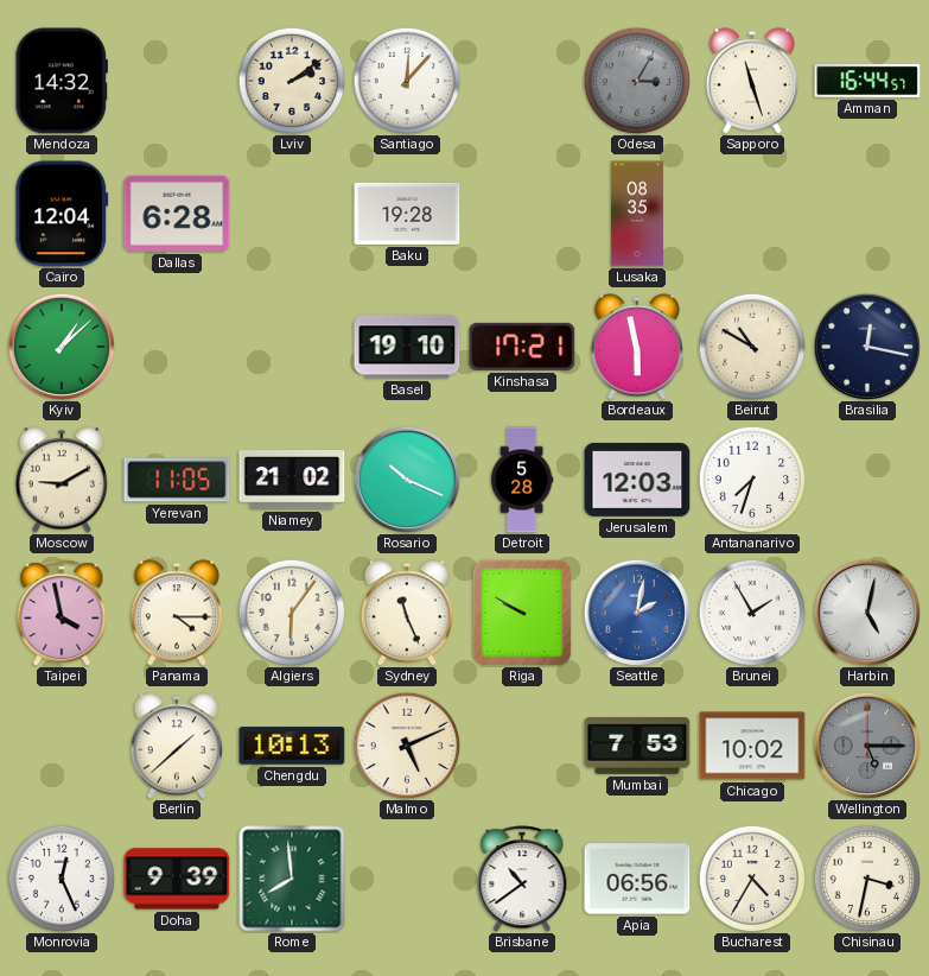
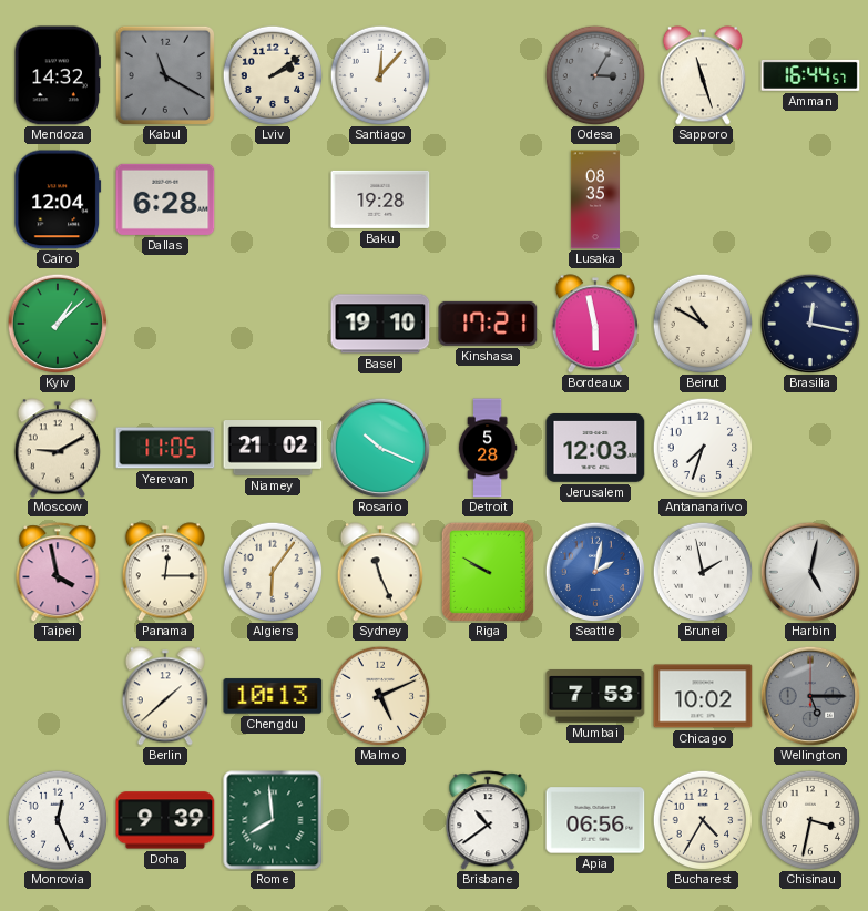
Kabul: none -> 11:20
Panama: 4:15 -> 12:15
Brunei: 1:55 -> 1:58
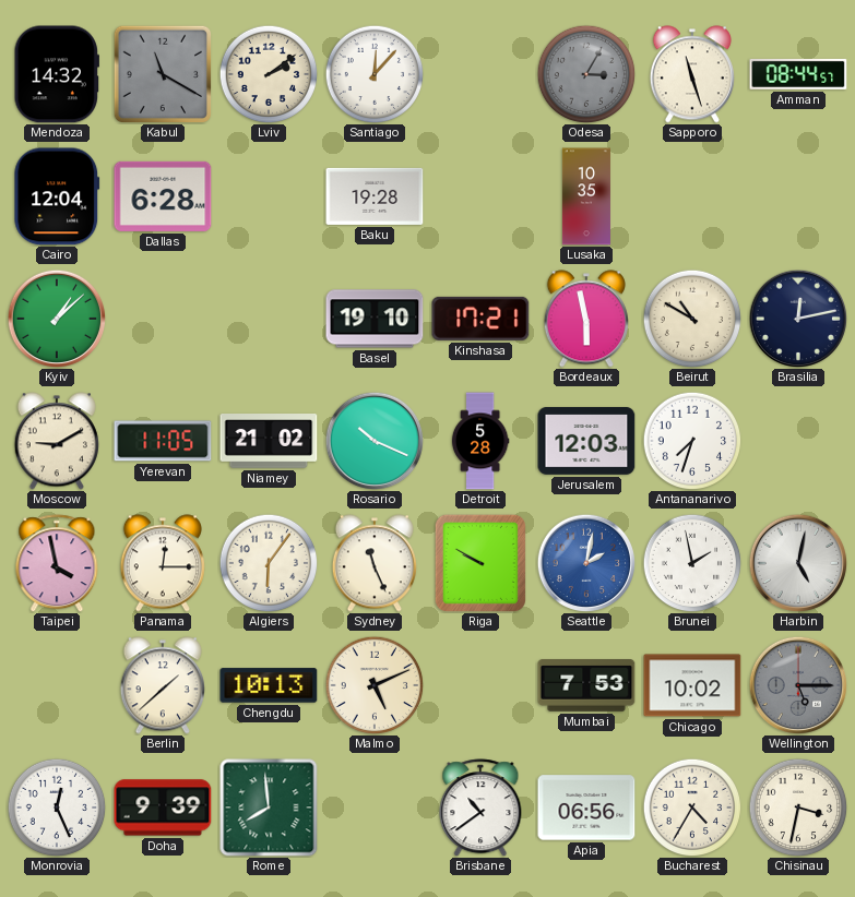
Amman: 16:44 -> 08:44
Lusaka: 08:35 -> 10:35
Brasilia: 12:17 -> 12:13
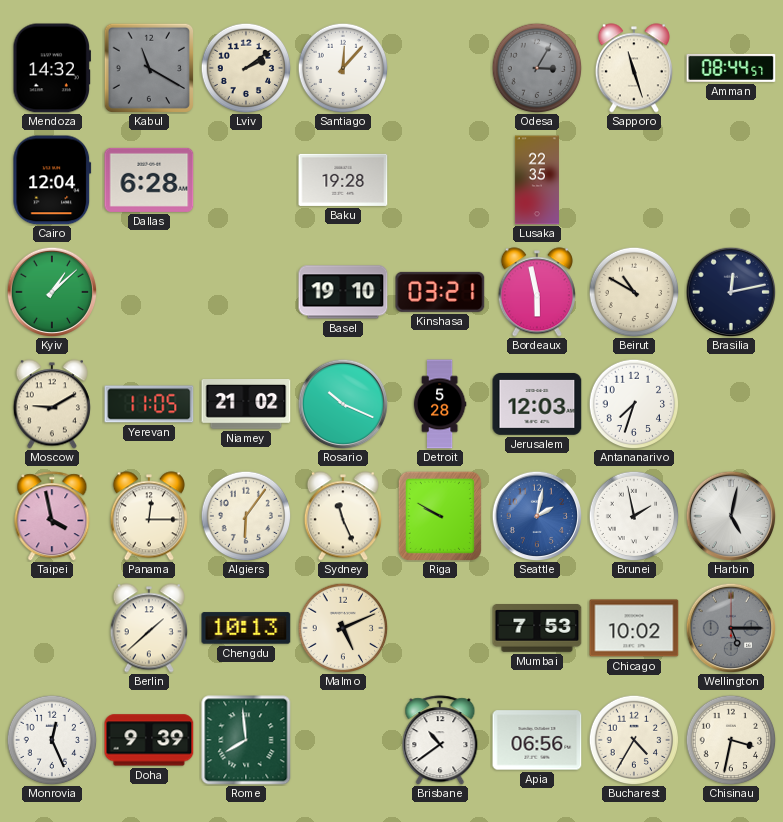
Lusaka: 10:35 -> 22:35
Kinshasa: 17:21 -> 03:21
